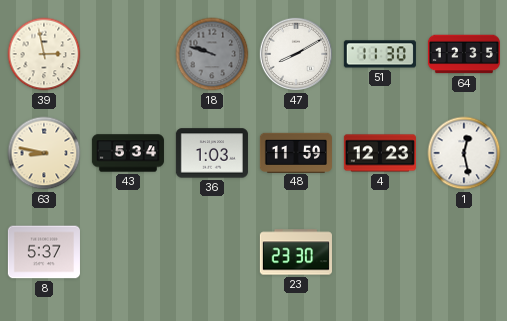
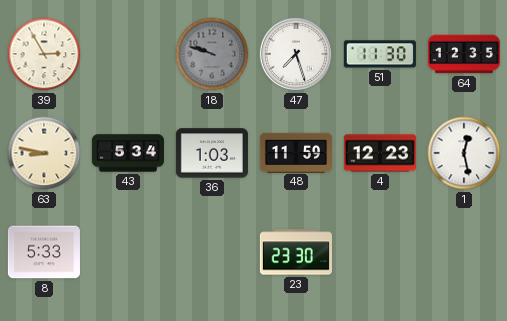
39: 2:58 -> 2:55
47: 8:10 -> 7:27
8: 5:37 -> 5:33
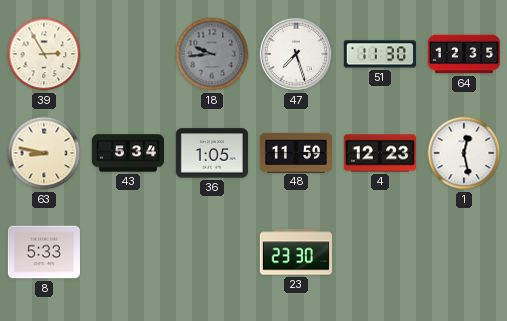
18: 9:48 -> 9:44
36: 1:03 -> 1:05
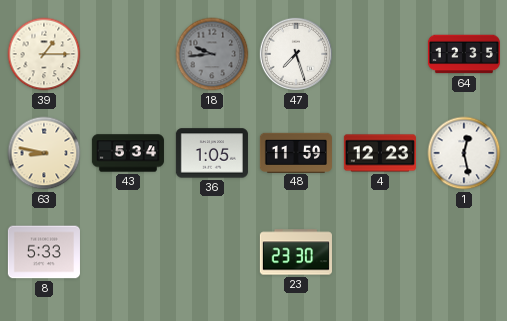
39: 2:55 -> 1:15
51: 11:30 -> none
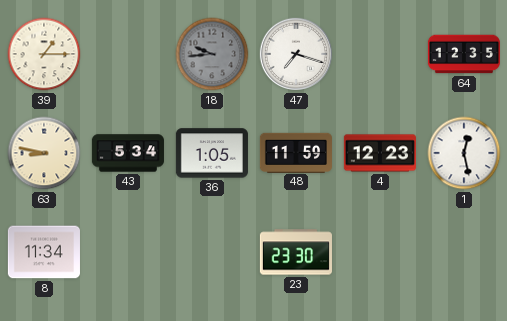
47: 7:27 -> 7:18
8: 5:33 -> 11:34
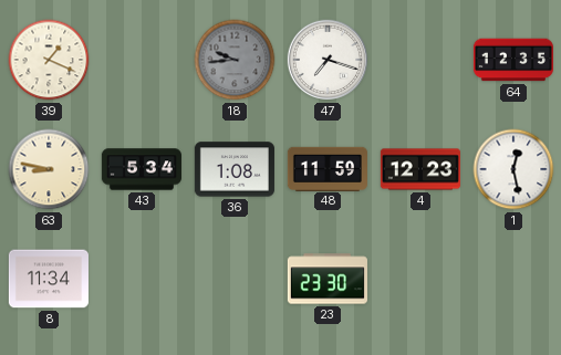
39: 1:15 -> 1:19
36: 1:05 -> 1:08
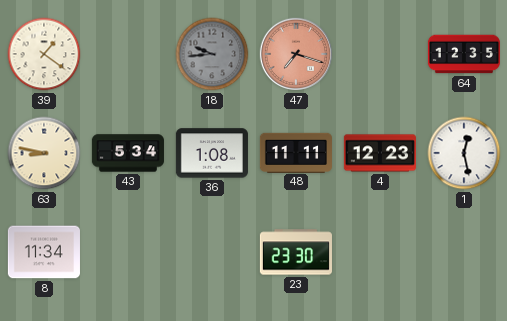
39: 1:19 -> 1:21
47 dial: white -> salmon
48: 11:59 -> 11:11
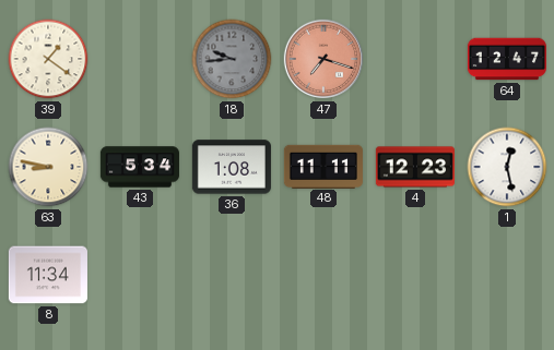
64: 12:35 -> 12:47
23: 23:30 -> none
